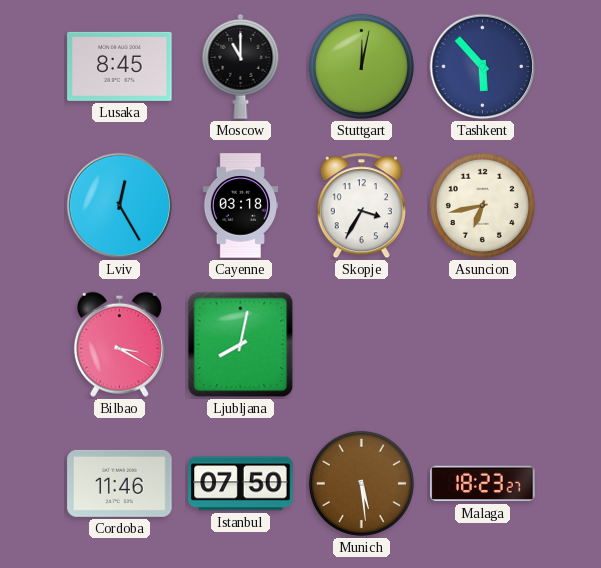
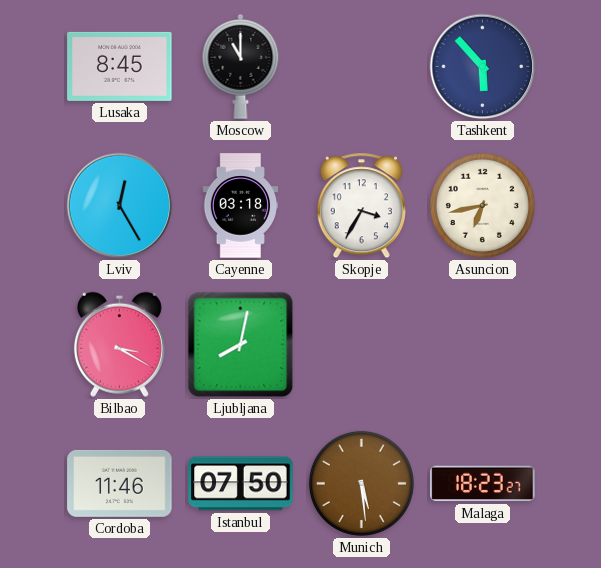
Stuttgart: 12:02 -> none
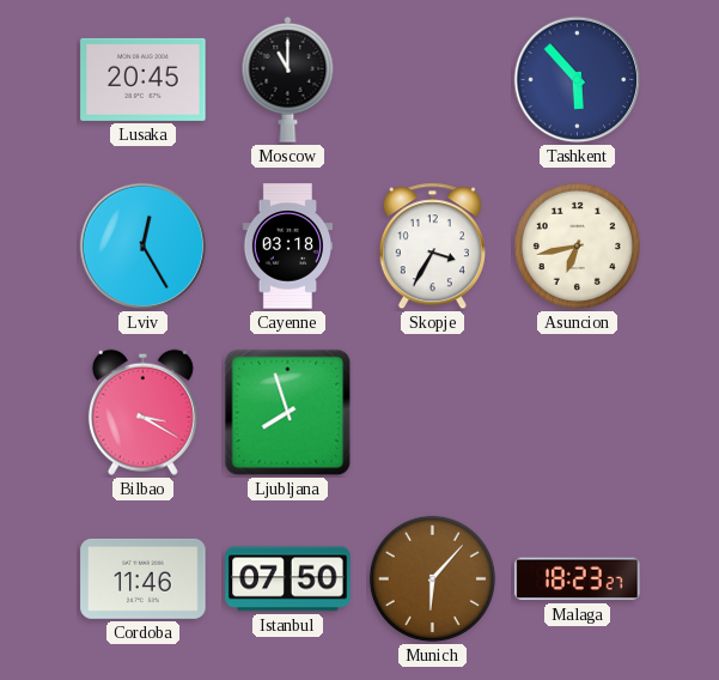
Lusaka: 8:45 -> 20:45
Ljubljana: 8:02 -> 7:57
Munich: 5:29 -> 6:07
